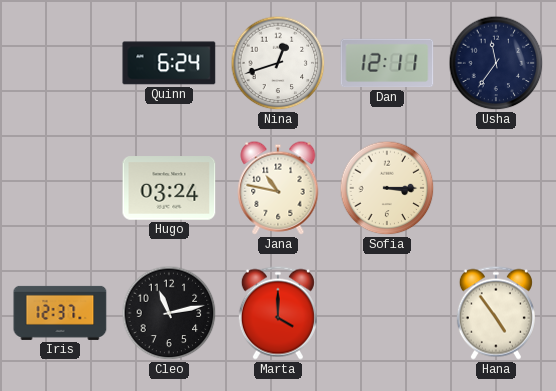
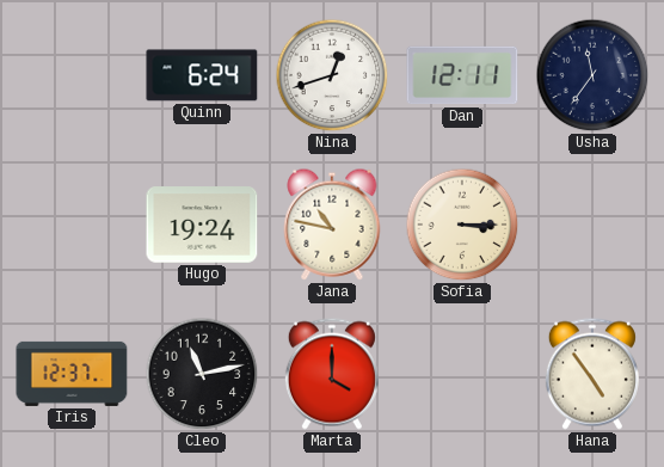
Hugo: 03:24 -> 19:24
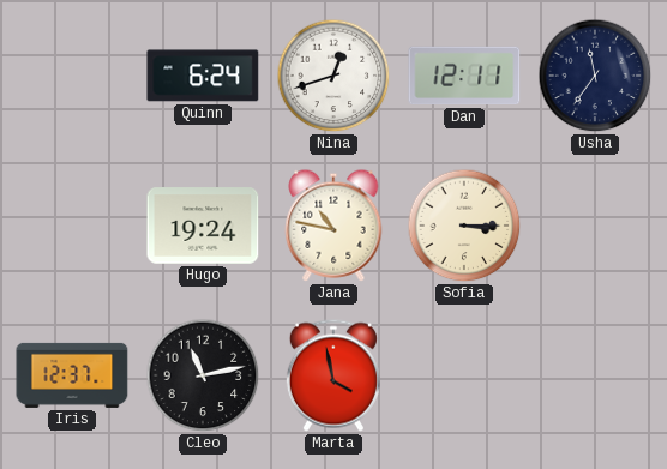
Marta: 4:00 -> 3:58
Hana: 4:54 -> none
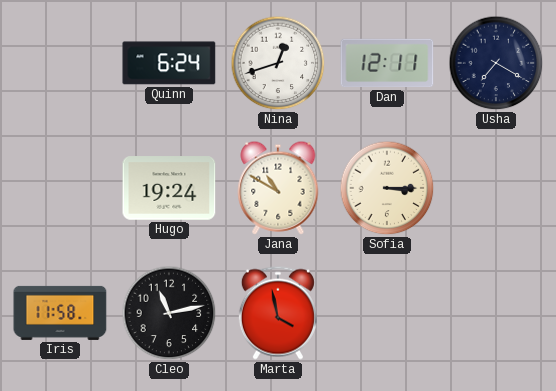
Usha: 11:36 -> 7:20
Jana: 10:47 -> 10:50
Iris: 12:37 -> 11:58
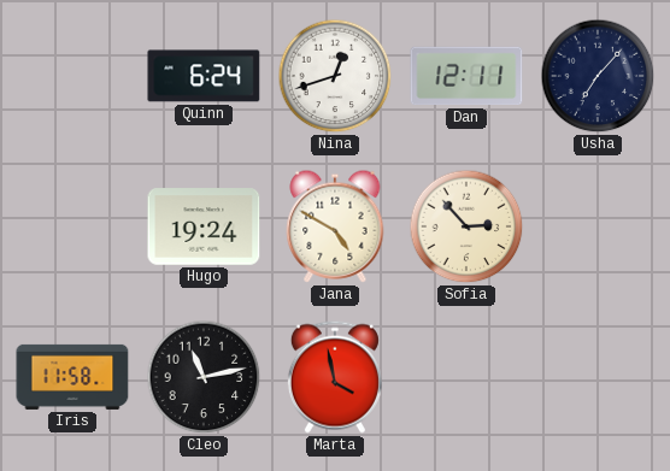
Usha: 7:20 -> 7:07
Jana: 10:50 -> 4:50
Sofia: 3:15 -> 2:53
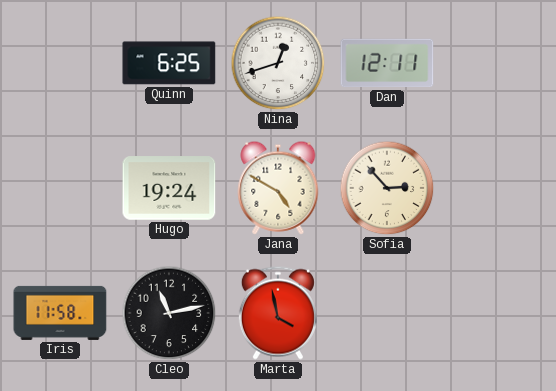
Quinn: 6:24 -> 6:25
Usha: 7:07 -> none
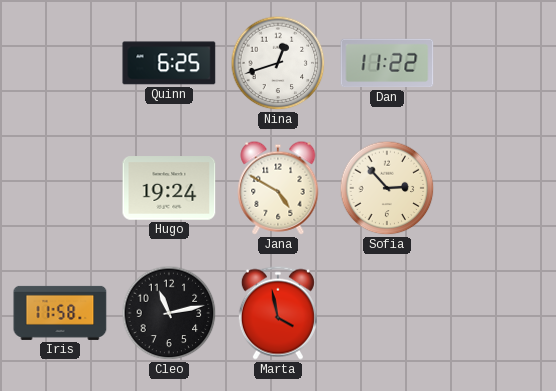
Dan: 12:11 -> 11:22
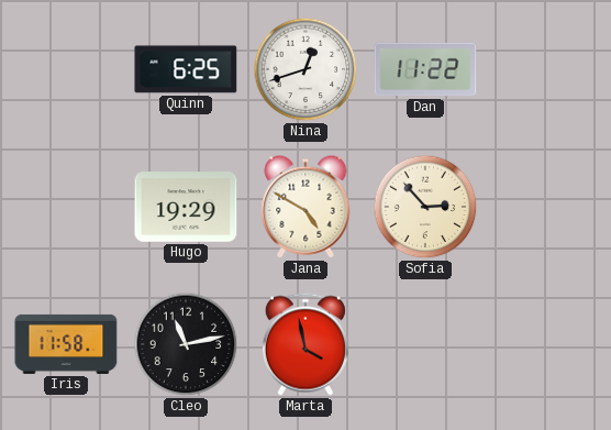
Hugo: 19:24 -> 19:29
